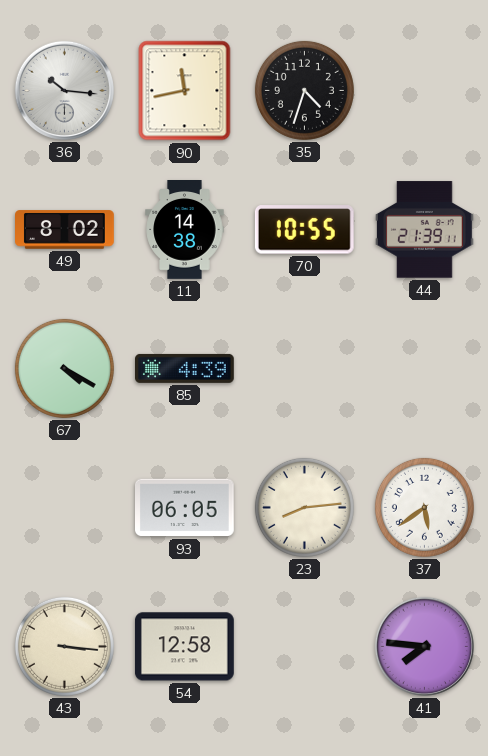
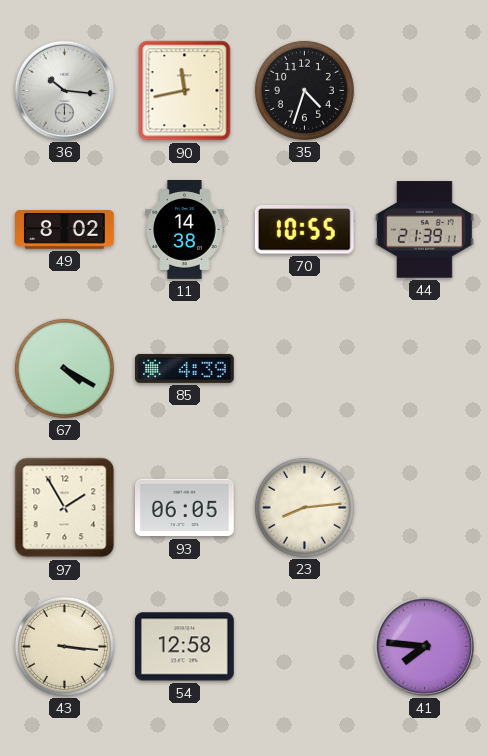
97: none -> 1:55
37: 5:39 -> none
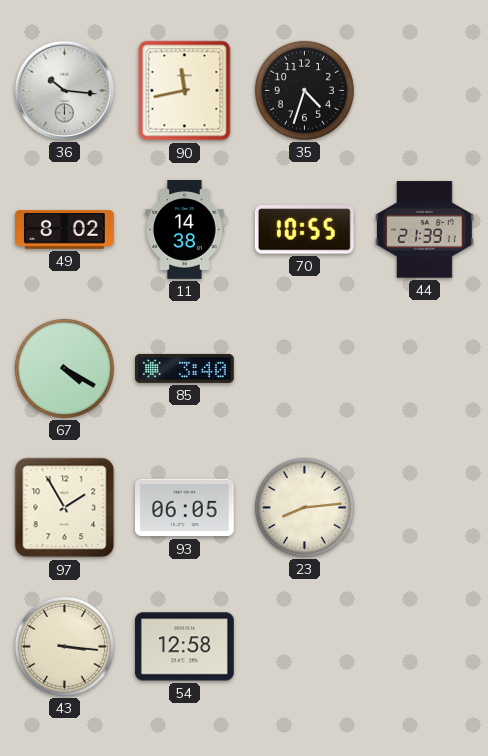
85: 4:39 -> 3:40
41: 7:46 -> none
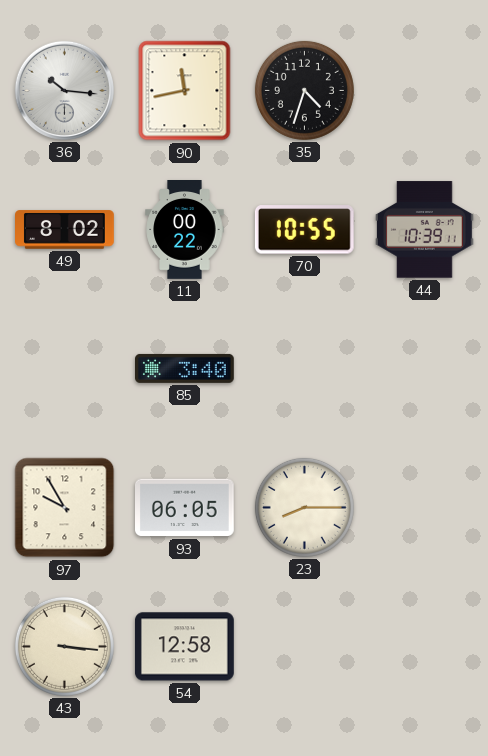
11: 14:38 -> 00:22
44: 21:39 -> 10:39
67: 4:20 -> none
97: 1:55 -> 9:55
23: 8:14 -> 8:15
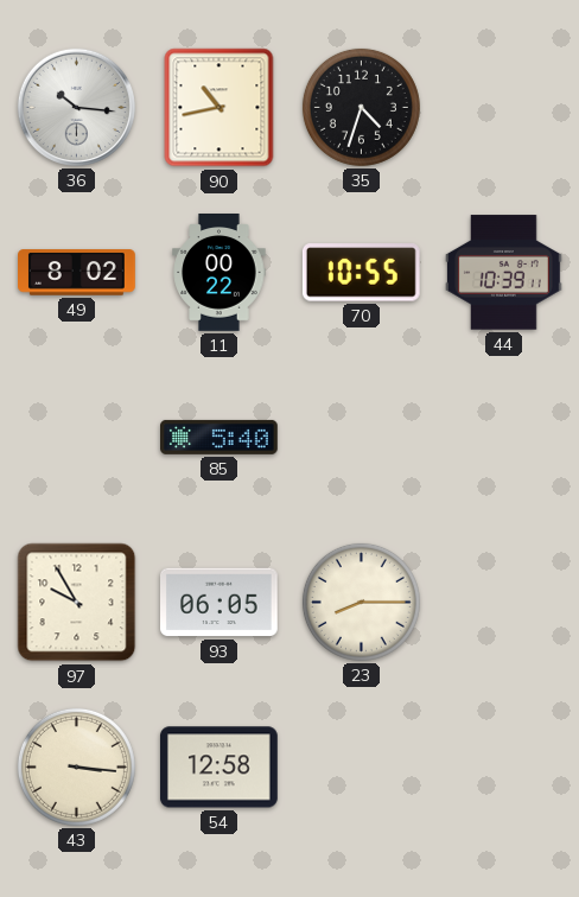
90: 11:43 -> 10:43
85: 3:40 -> 5:40
